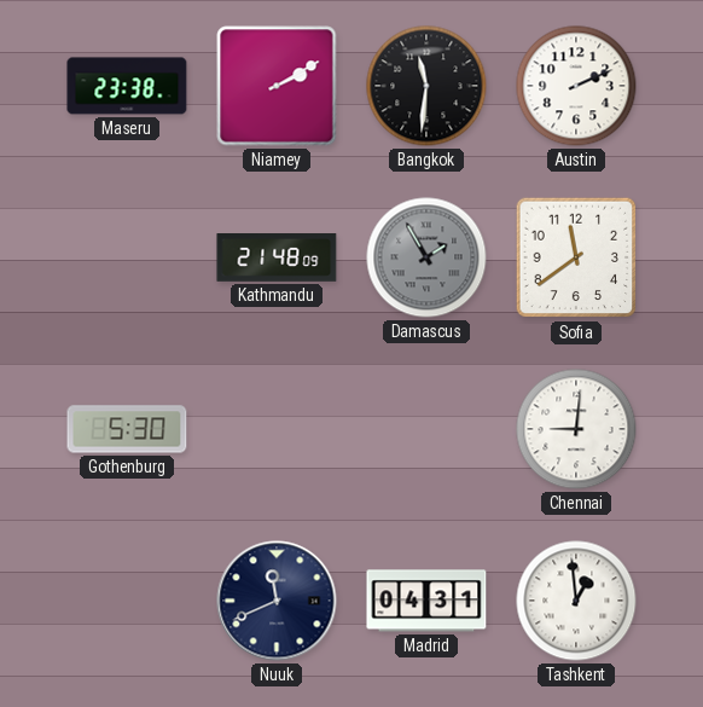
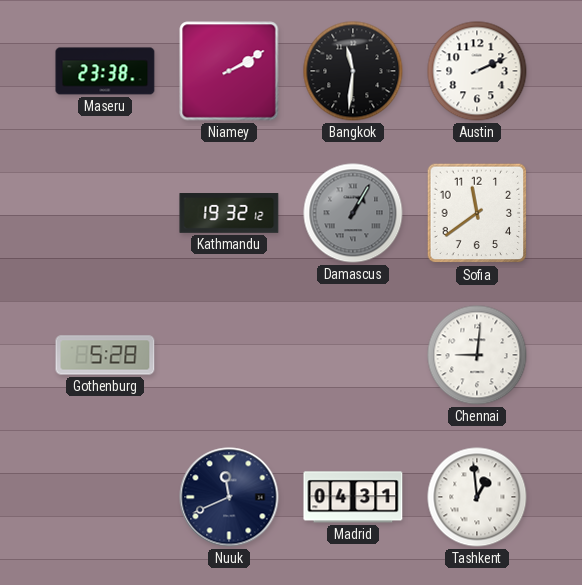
Kathmandu: 21:48 -> 19:32
Damascus: 1:55 -> 1:05
Gothenburg: 5:30 -> 5:28
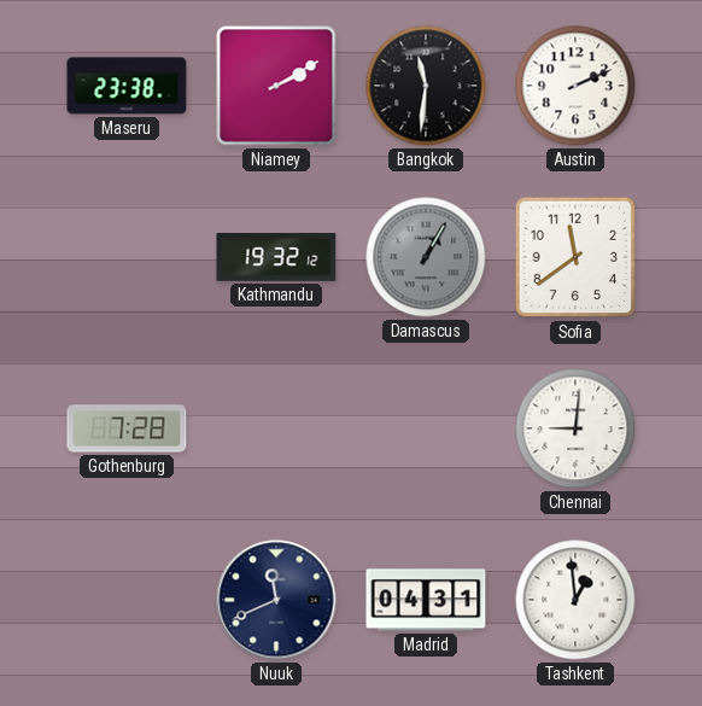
Gothenburg: 5:28 -> 7:28
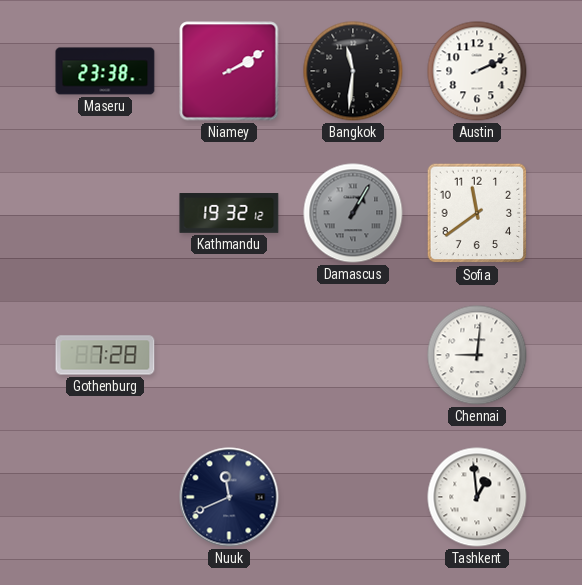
Madrid: 04:31 -> none
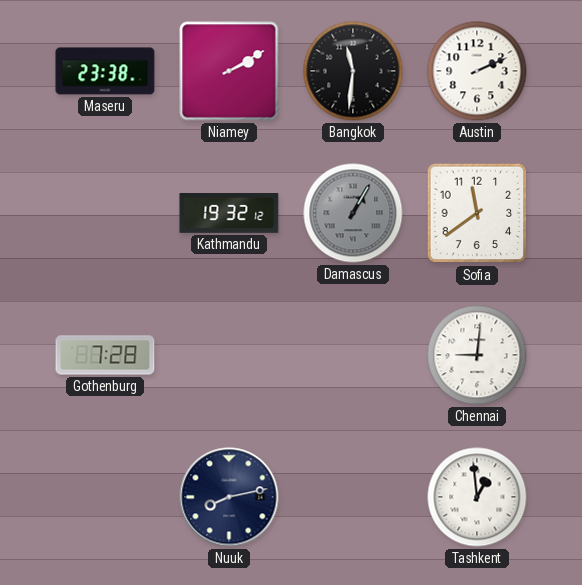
Nuuk: 11:41 -> 8:13
